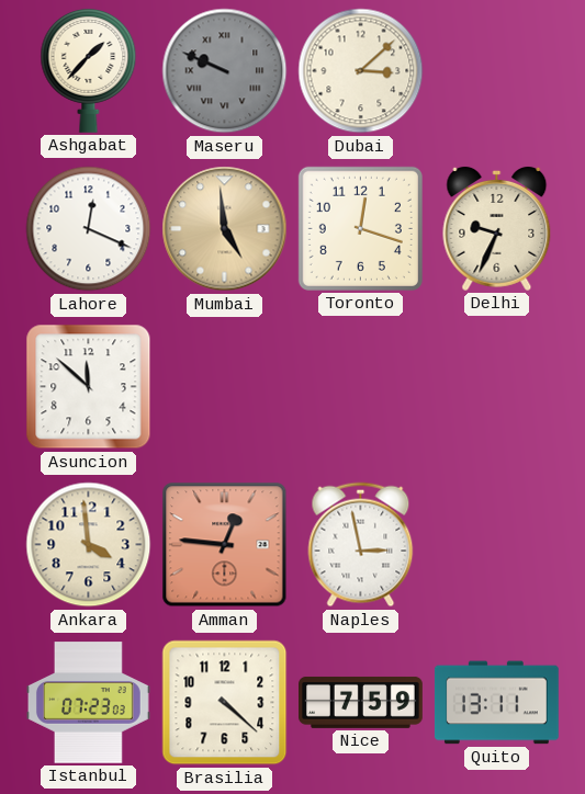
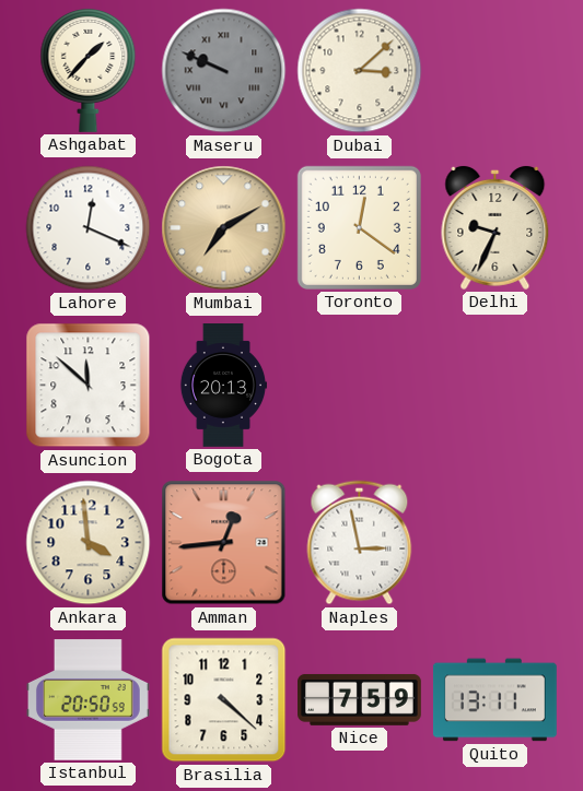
Mumbai: 4:59 -> 7:10
Toronto: 12:18 -> 12:21
Bogota: none -> 20:13
Amman: 12:46 -> 12:44
Istanbul: 07:23 -> 20:50
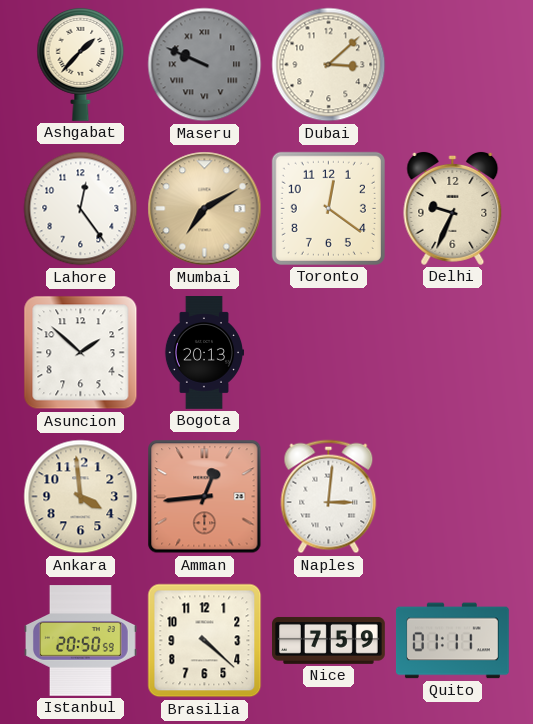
Lahore: 12:19 -> 12:24
Asuncion: 11:52 -> 1:52
Naples: 2:58 -> 3:01
Quito: 13:11 -> 01:11
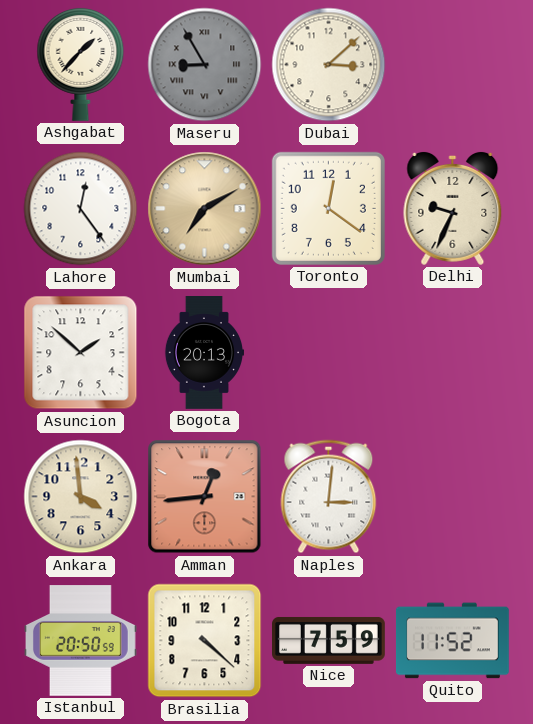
Maseru: 9:49 -> 8:55
Quito: 01:11 -> 11:52
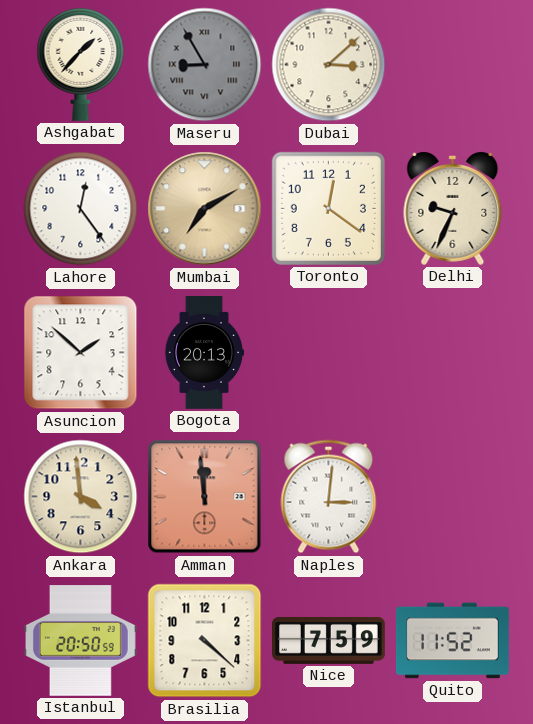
Amman: 12:44 -> 11:59
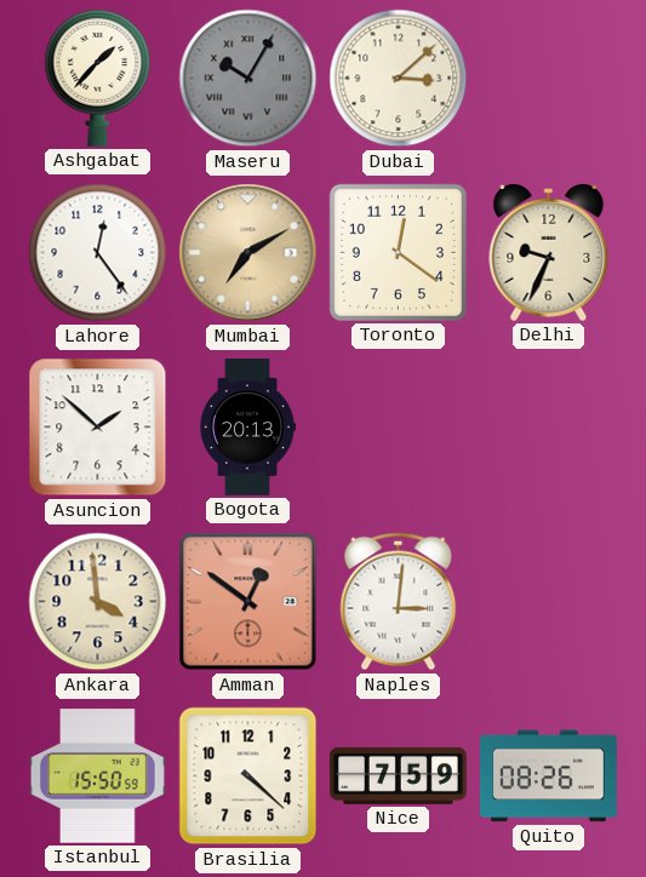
Maseru: 8:55 -> 10:05
Amman: 11:59 -> 12:51
Istanbul: 20:50 -> 15:50
Quito: 11:52 -> 08:26
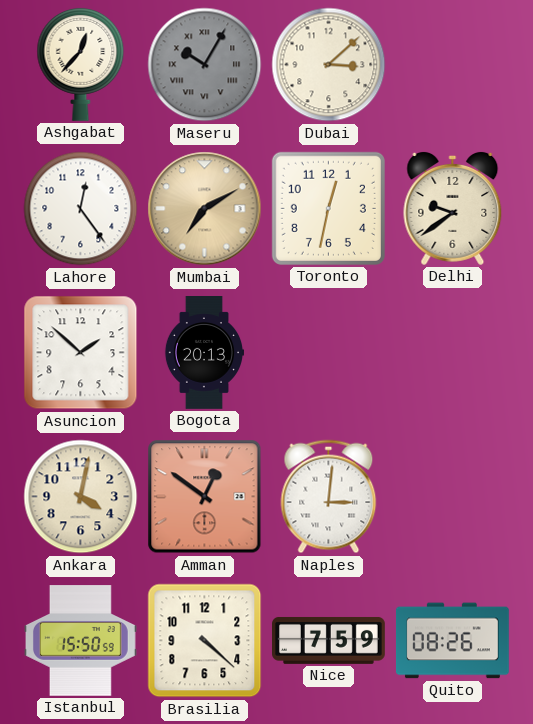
Ashgabat: 1:37 -> 12:37
Toronto: 12:21 -> 12:32
Delhi: 9:34 -> 9:39
Ankara: 3:59 -> 4:02
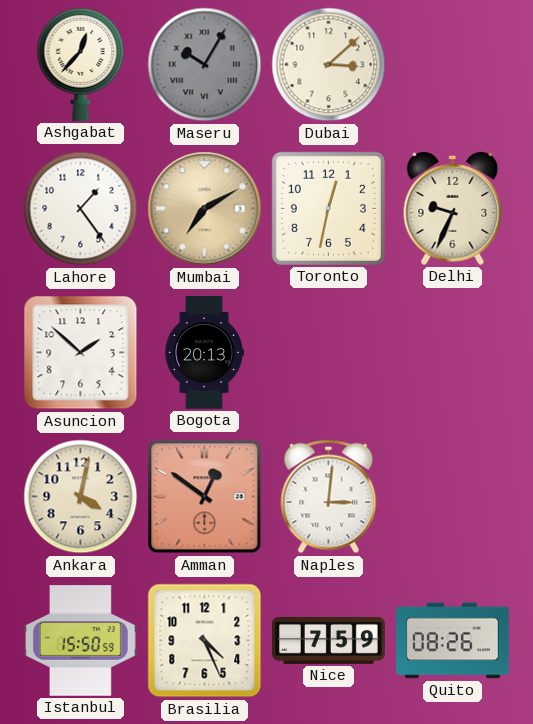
Lahore: 12:24 -> 1:24
Delhi: 9:39 -> 9:34
Brasilia: 4:22 -> 4:26
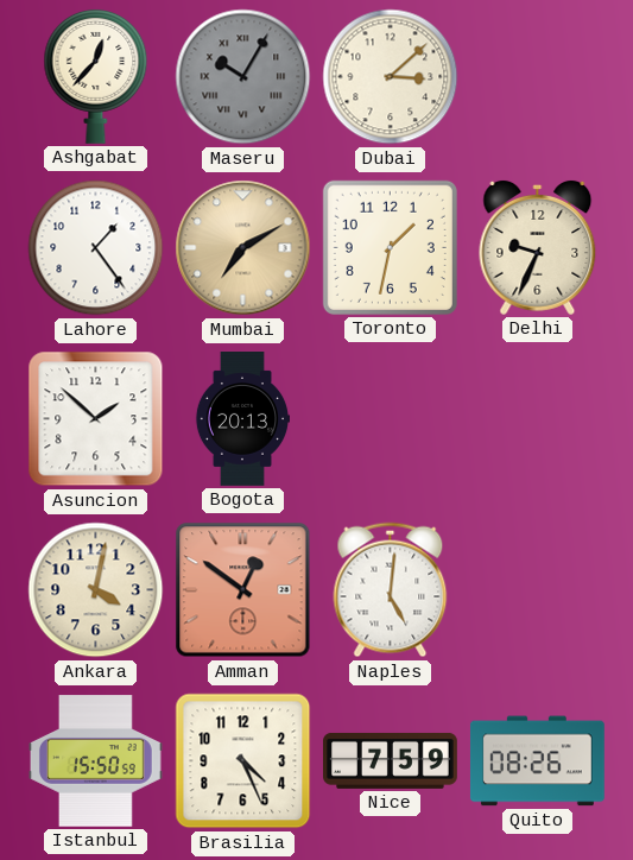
Toronto: 12:32 -> 1:32
Naples: 3:01 -> 5:01
